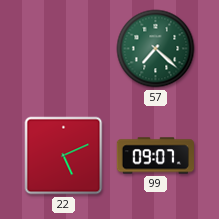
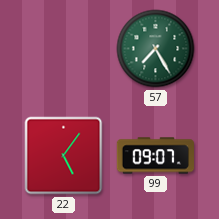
57: 7:22 -> 7:25
22: 5:11 -> 5:06
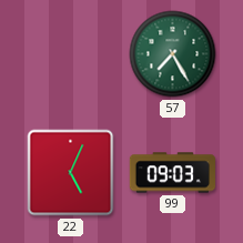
22: 5:06 -> 5:04
99: 09:07 -> 09:03
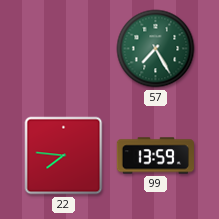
22: 5:04 -> 7:46
99: 09:03 -> 13:59
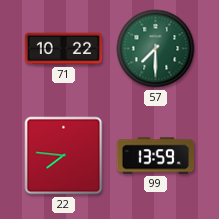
71: none -> 10:22
57: 7:25 -> 7:30
